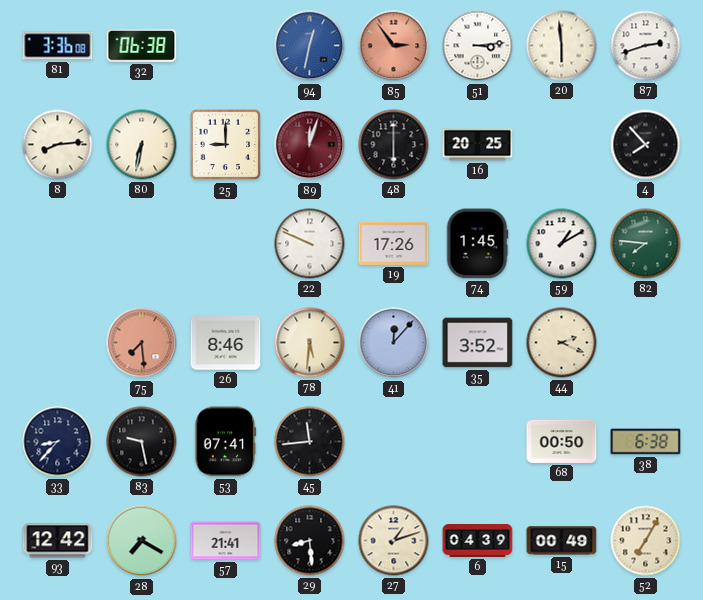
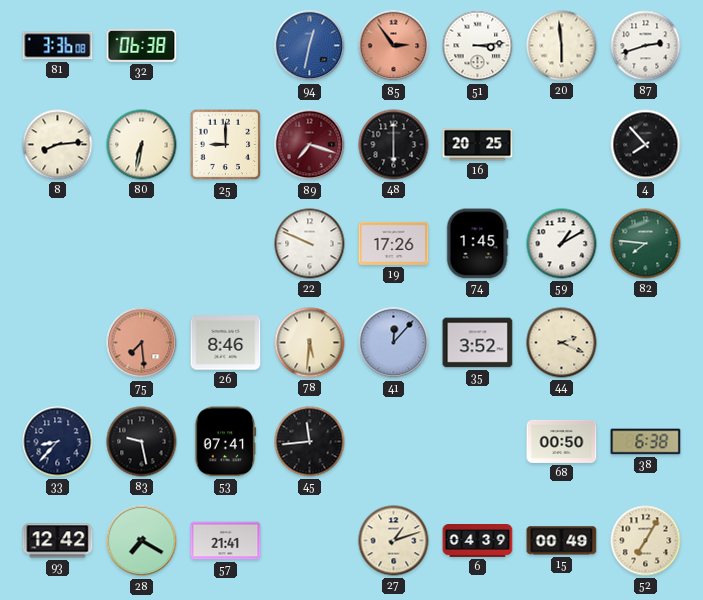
89: 12:03 -> 7:18
29: 8:29 -> none
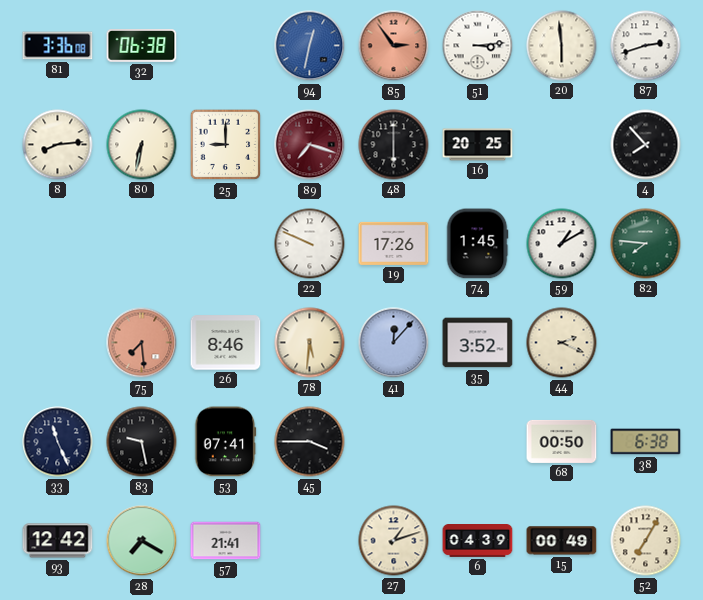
33: 8:37 -> 11:26
45: 11:44 -> 3:45
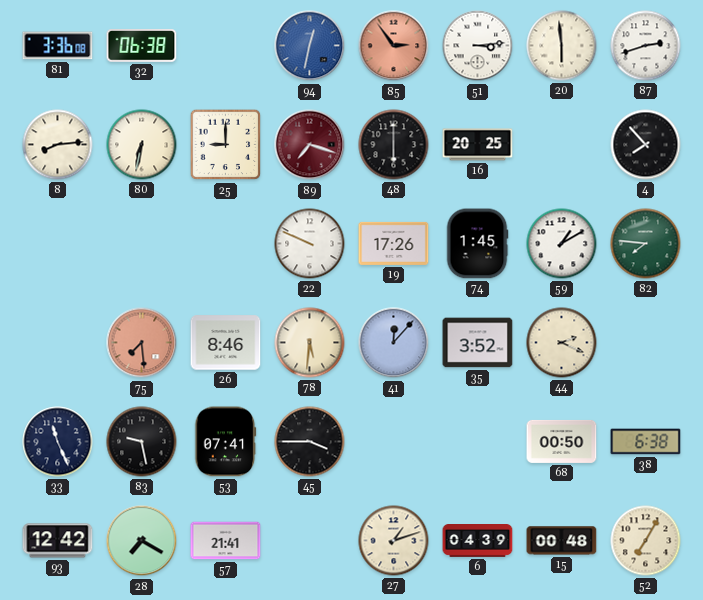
15: 00:49 -> 00:48
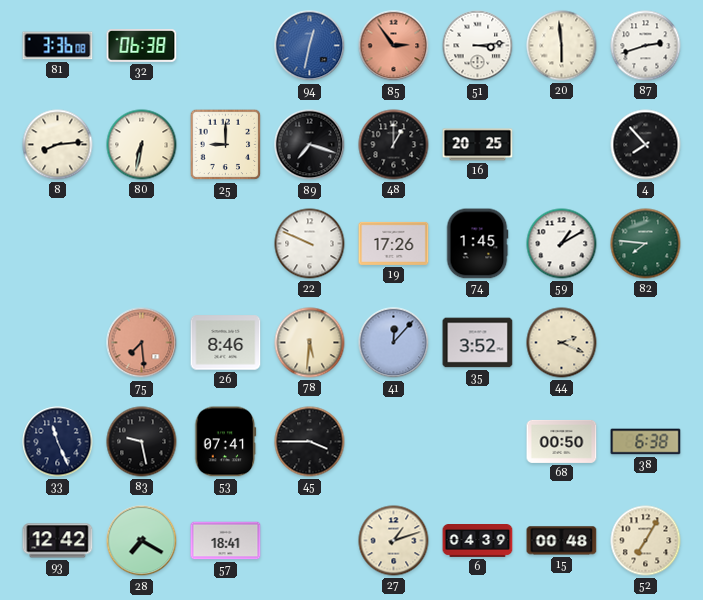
89 dial: burgundy -> black
48: 6:00 -> 1:00
57: 21:41 -> 18:41
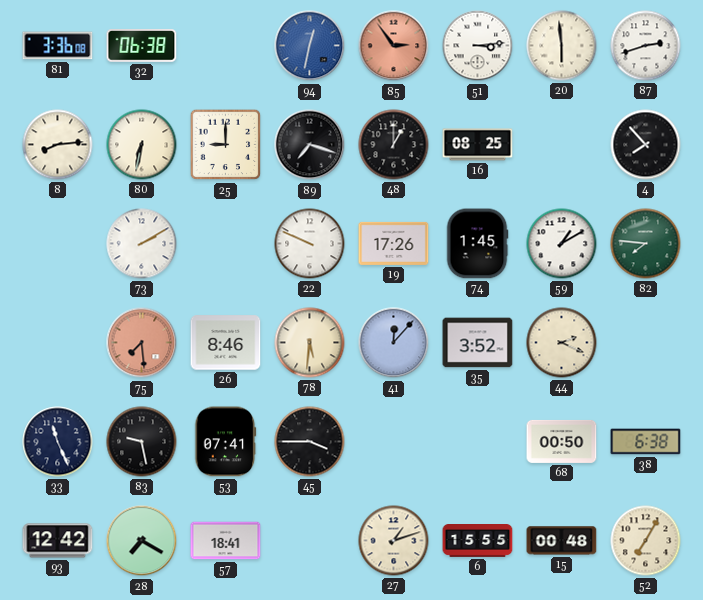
16: 20:25 -> 08:25
73: none -> 2:10
6: 04:39 -> 15:55
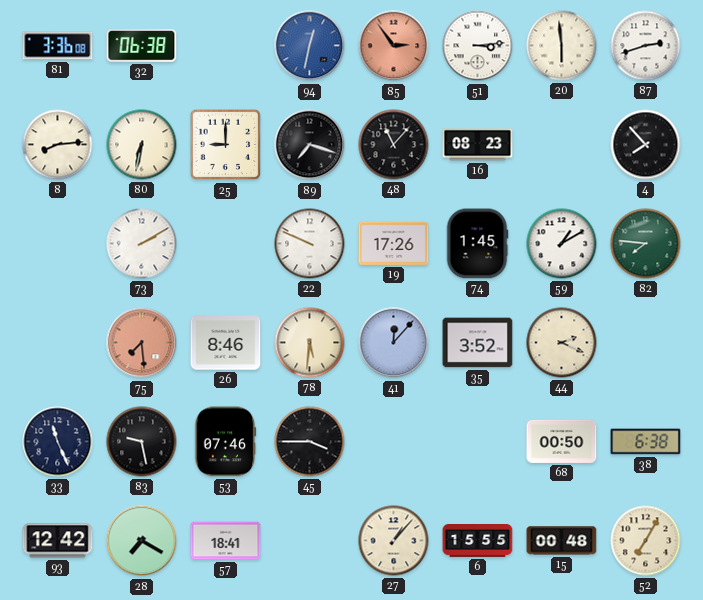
48: 1:00 -> 11:07
16: 08:25 -> 08:23
53: 07:41 -> 07:46
27: 1:12 -> 1:07
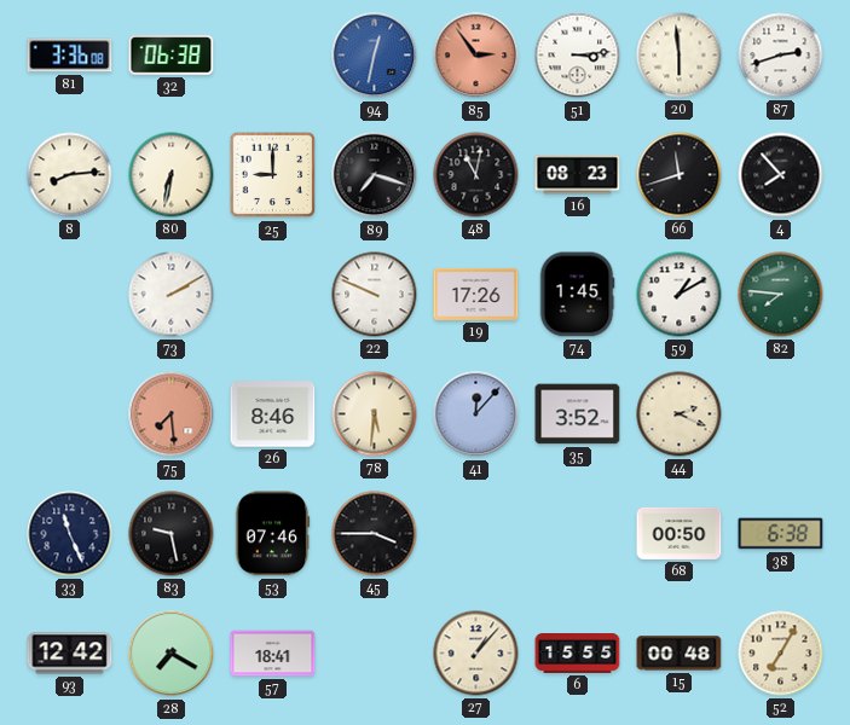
48: 11:07 -> 11:02
66: none -> 11:42
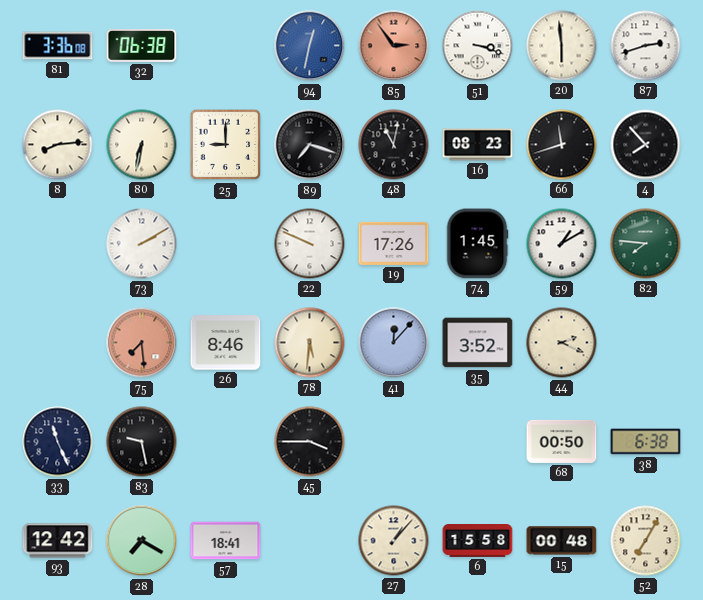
51: 3:14 -> 3:18
53: 07:46 -> none
6: 15:55 -> 15:58
